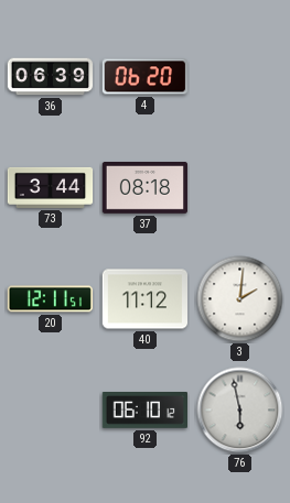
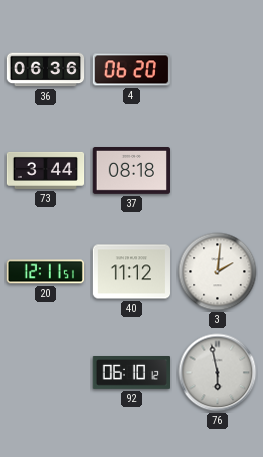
36: 06:39 -> 06:36
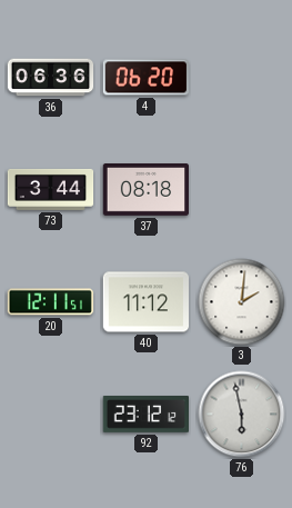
92: 06:10 -> 23:12
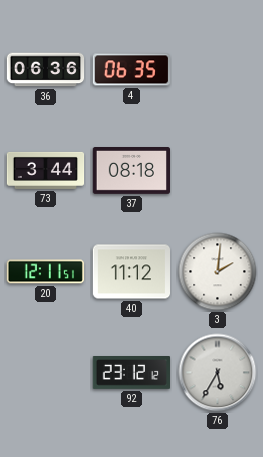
4: 06:20 -> 06:35
76: 5:58 -> 5:35
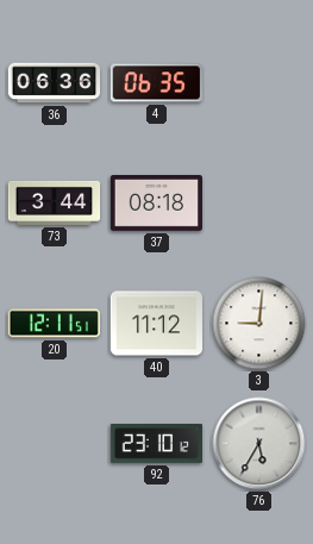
3: 2:01 -> 9:01
92: 23:12 -> 23:10
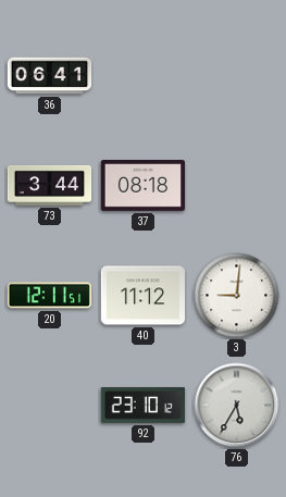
36: 06:36 -> 06:41
4: 06:35 -> none
